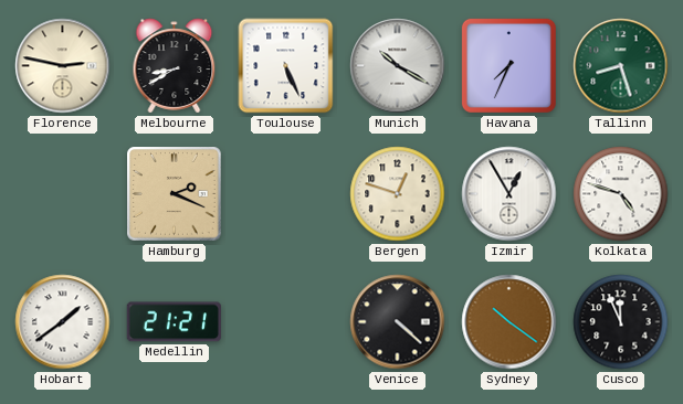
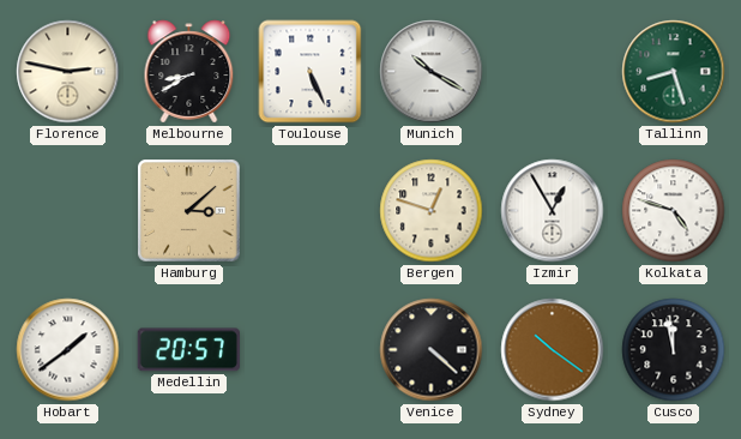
Havana: 7:34 -> none
Hamburg: 2:19 -> 3:08
Medellin: 21:21 -> 20:57
Cusco: 11:56 -> 11:58
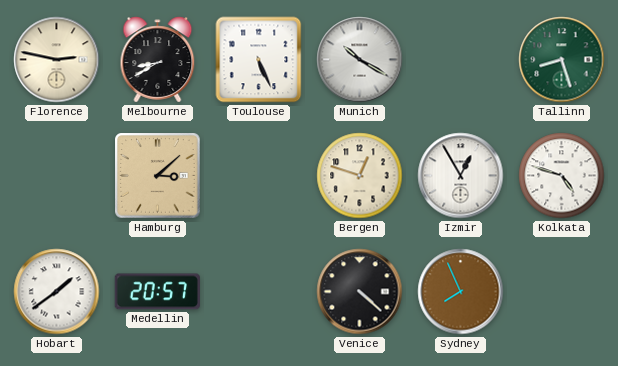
Sydney: 10:21 -> 7:56
Cusco: 11:58 -> none
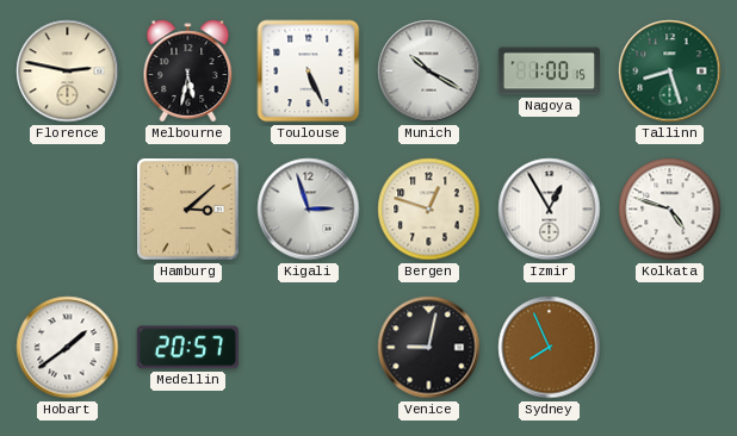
Melbourne: 8:40 -> 5:32
Nagoya: none -> 1:00
Kigali: none -> 2:57
Venice: 4:22 -> 9:02
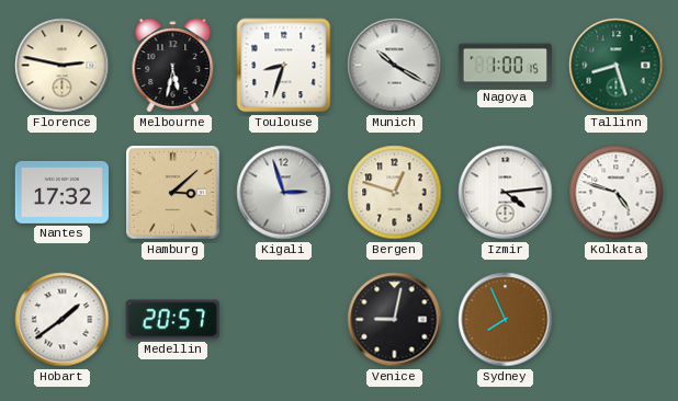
Toulouse: 5:26 -> 8:33
Nantes: none -> 17:32
Izmir: 12:55 -> 4:14
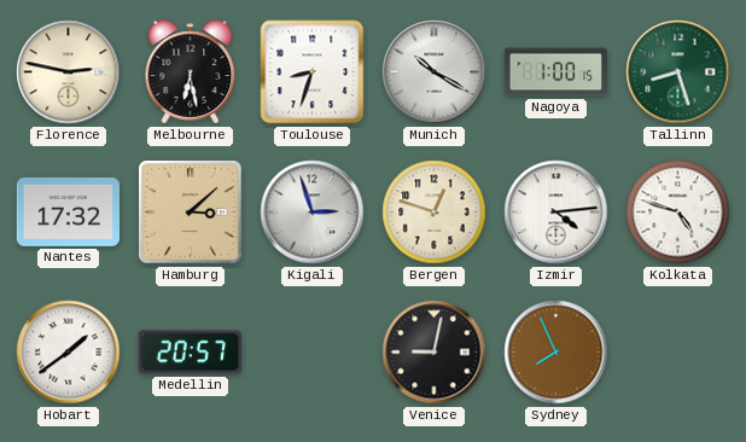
Melbourne: 5:32 -> 6:28
